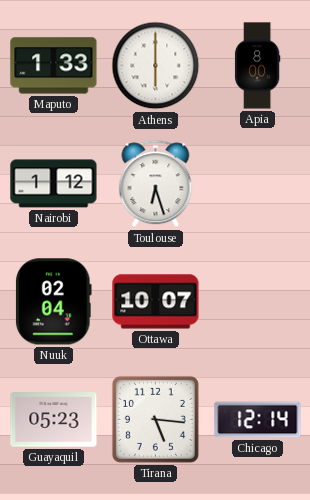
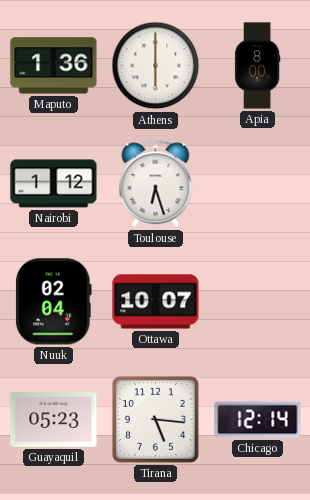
Maputo: 1:33 -> 1:36
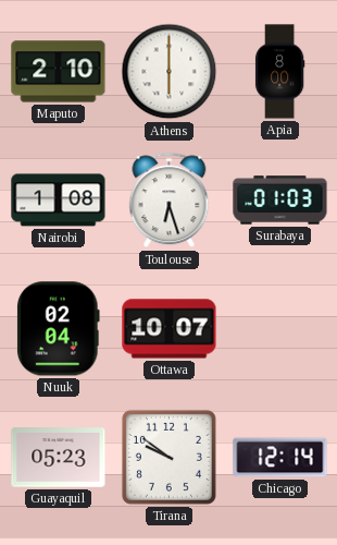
Maputo: 1:36 -> 2:10
Nairobi: 1:12 -> 1:08
Surabaya: none -> 01:03
Tirana: 5:16 -> 9:51
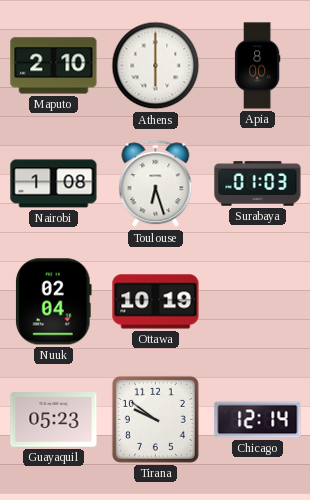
Ottawa: 10:07 -> 10:19
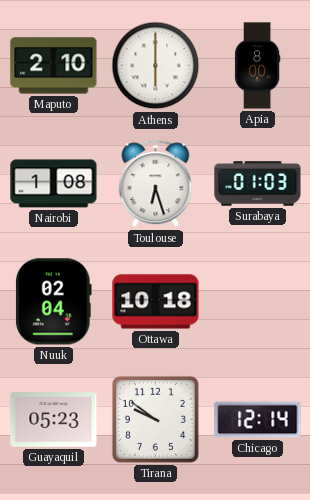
Ottawa: 10:19 -> 10:18
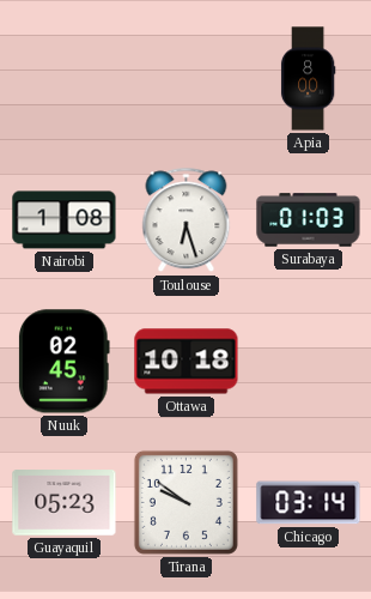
Maputo: 2:10 -> none
Athens: 6:00 -> none
Nuuk: 02:04 -> 02:45
Chicago: 12:14 -> 03:14
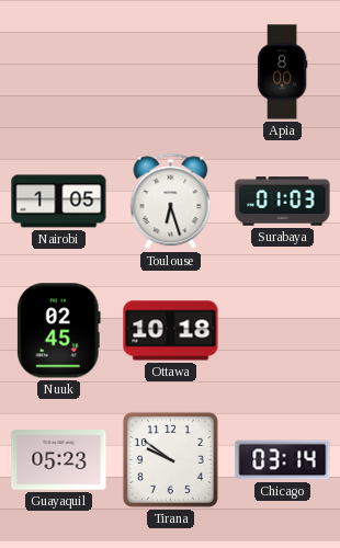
Nairobi: 1:08 -> 1:05
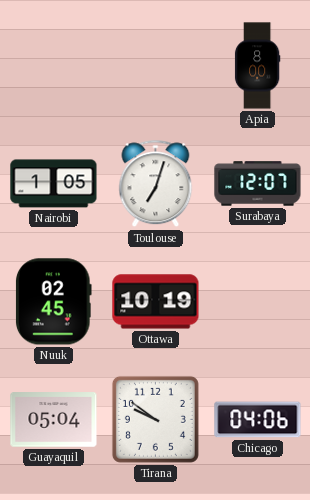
Toulouse: 6:27 -> 7:03
Surabaya: 01:03 -> 12:07
Ottawa: 10:18 -> 10:19
Guayaquil: 05:23 -> 05:04
Chicago: 03:14 -> 04:06
